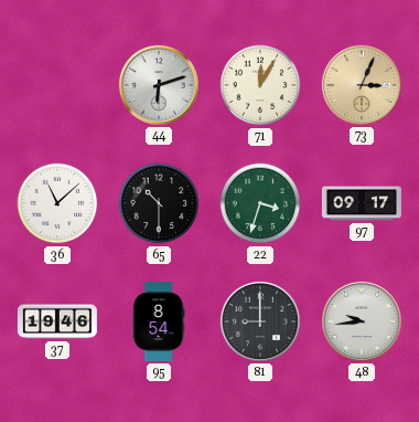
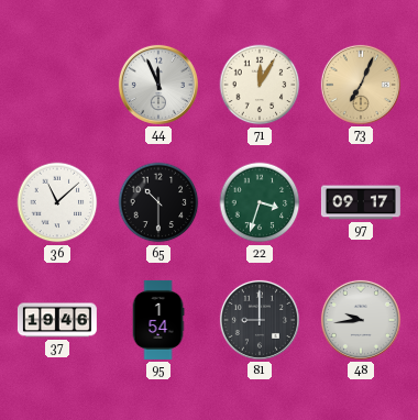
44: 6:12 -> 11:56
73: 3:04 -> 7:04
95: 8:54 -> 1:54
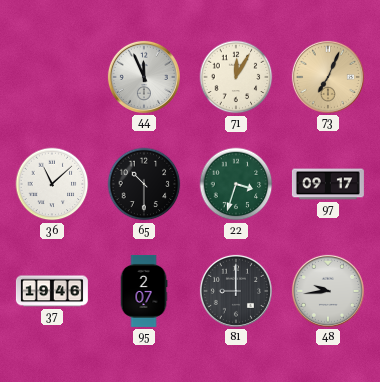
95: 1:54 -> 2:07
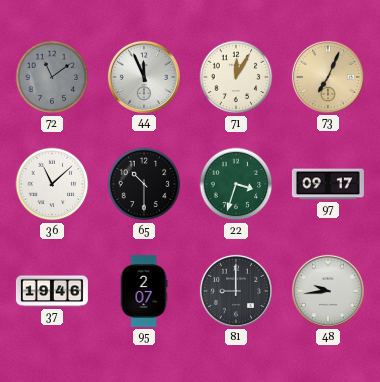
72: none -> 11:09
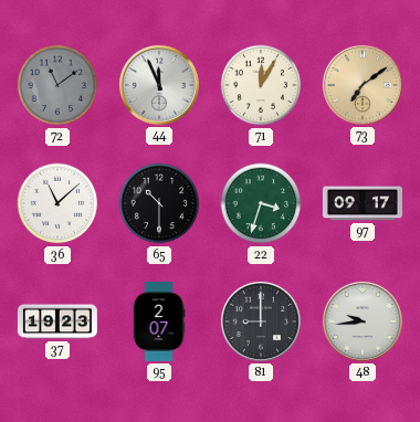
73: 7:04 -> 7:09
37: 19:46 -> 19:23
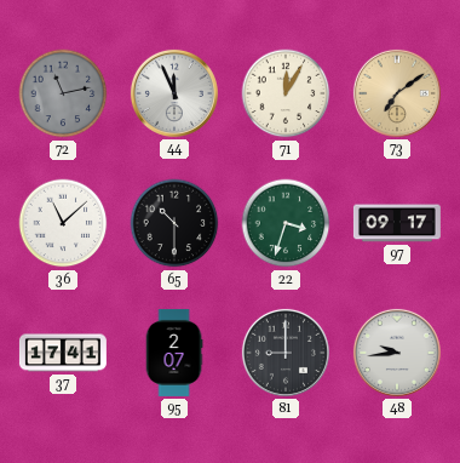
72: 11:09 -> 11:13
37: 19:23 -> 17:41
